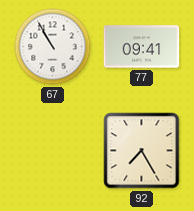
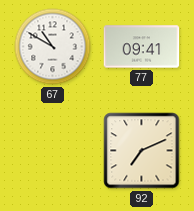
67: 10:55 -> 10:50
92: 7:25 -> 7:11
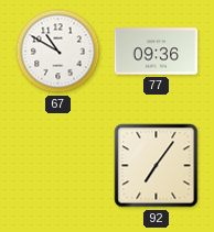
77: 09:41 -> 09:36
92: 7:11 -> 7:06
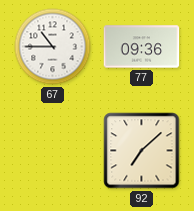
67: 10:50 -> 10:45
92: 7:06 -> 7:08
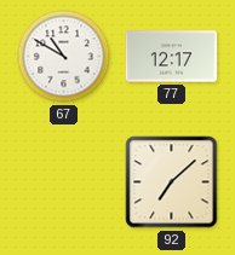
67: 10:45 -> 10:50
77: 09:36 -> 12:17
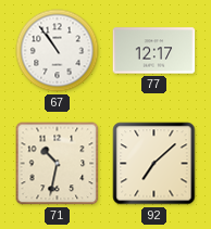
67: 10:50 -> 10:54
71: none -> 10:32
